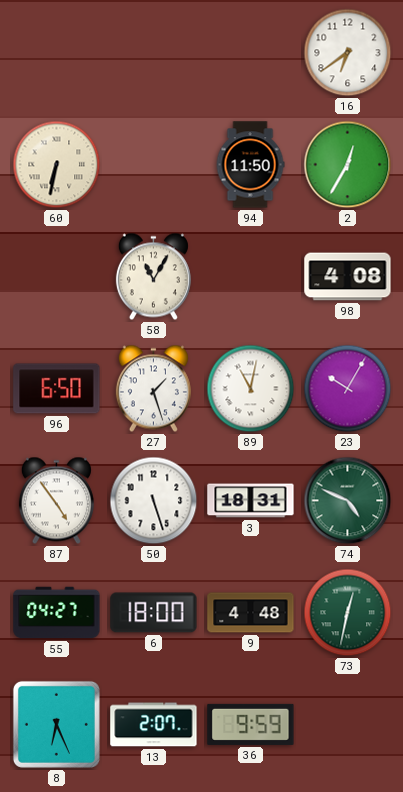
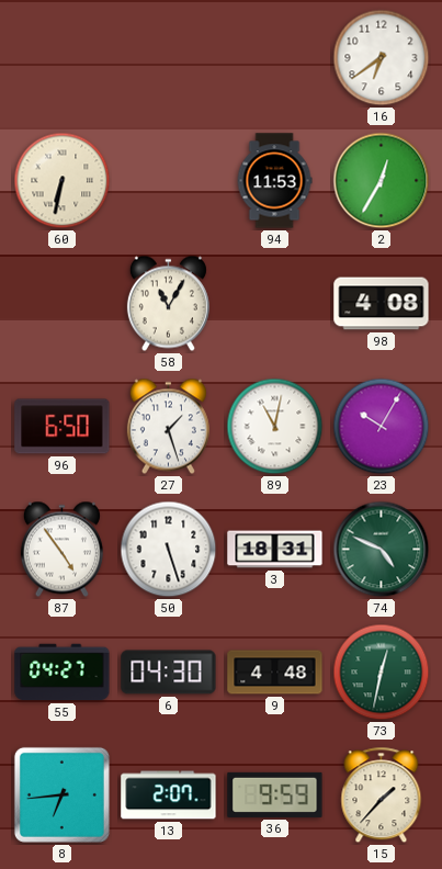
94: 11:50 -> 11:53
6: 18:00 -> 04:30
8: 6:26 -> 6:44
15: none -> 1:37
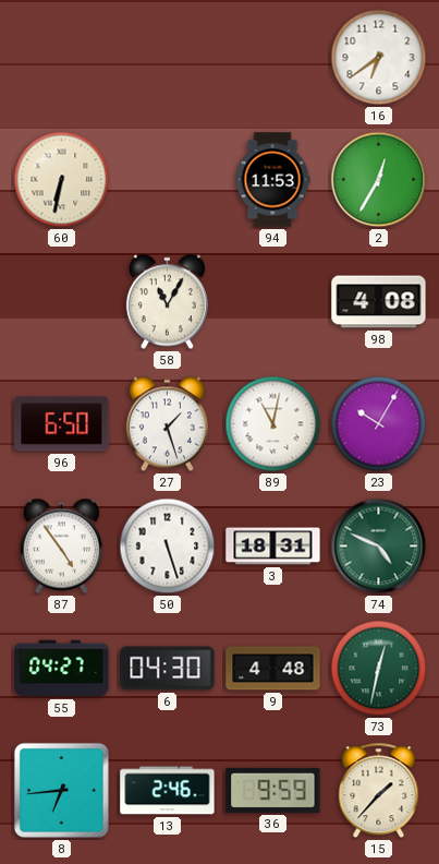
13: 2:07 -> 2:46
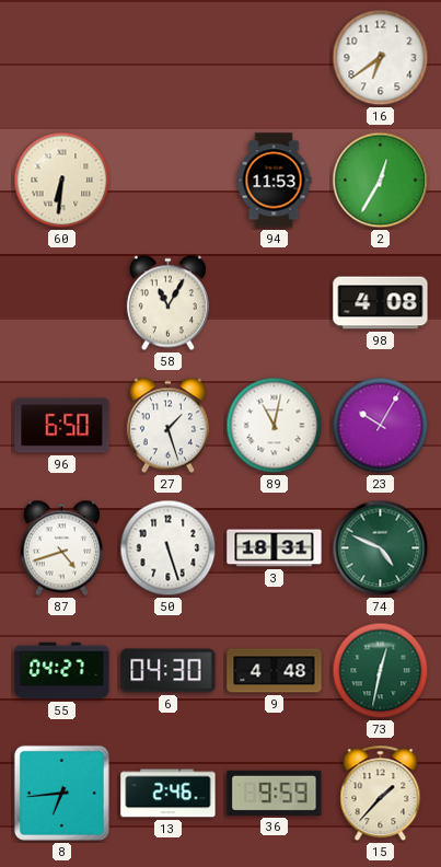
60: 6:32 -> 6:31
87: 4:54 -> 4:42
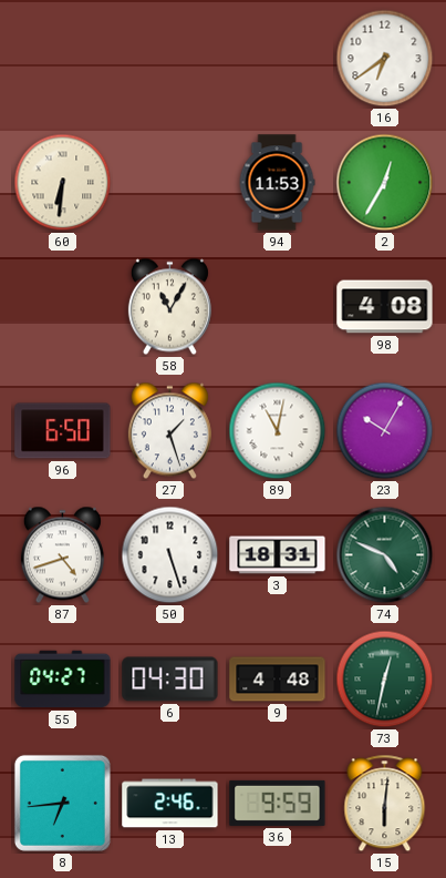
15: 1:37 -> 6:01
